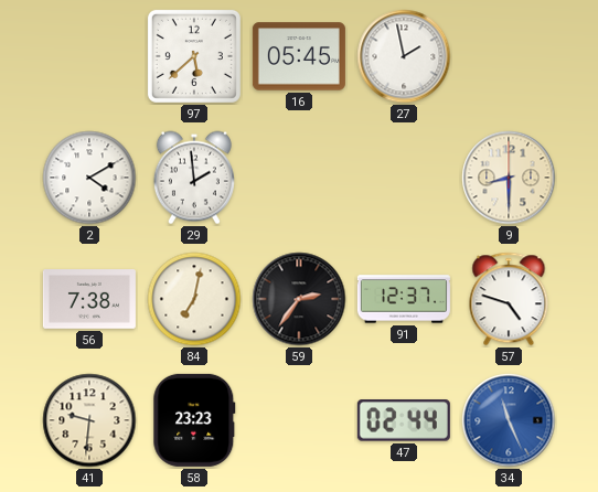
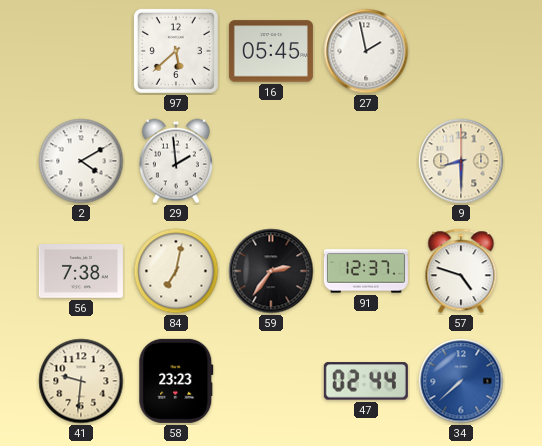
34: 11:26 -> 7:38
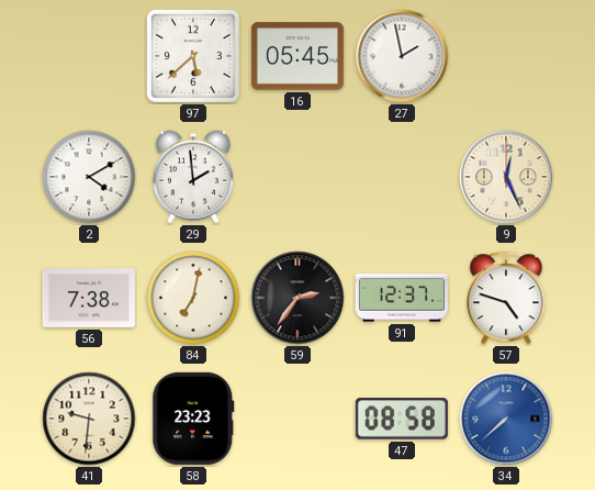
9: 8:30 -> 12:26
47: 02:44 -> 08:58
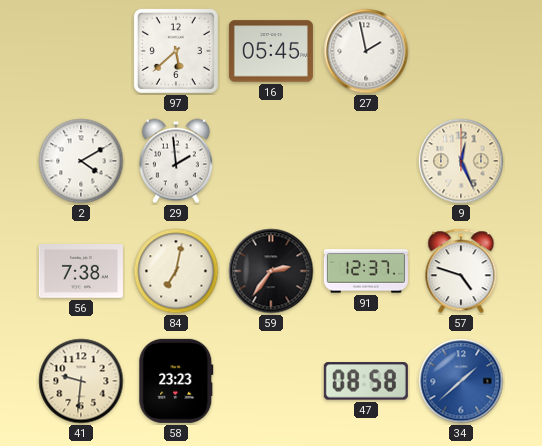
34: 7:38 -> 1:38
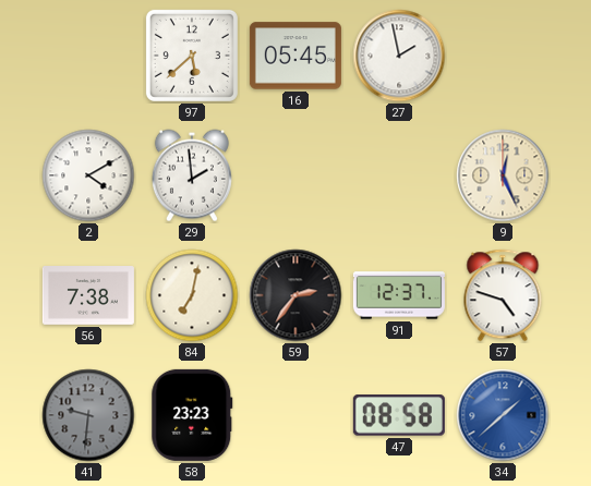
41 dial: cream -> grey
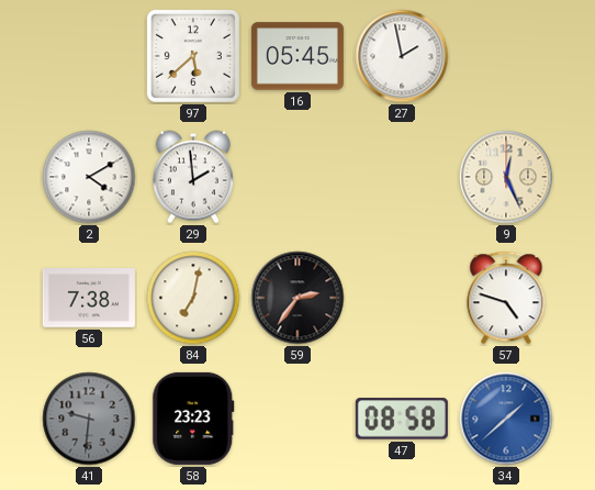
91: 12:37 -> none
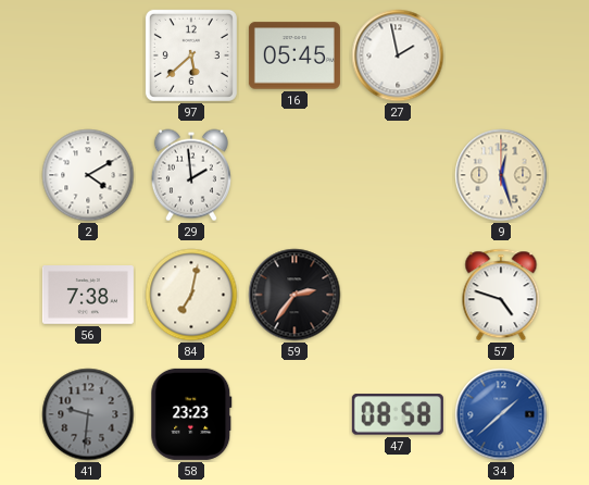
9: 12:26 -> 12:27
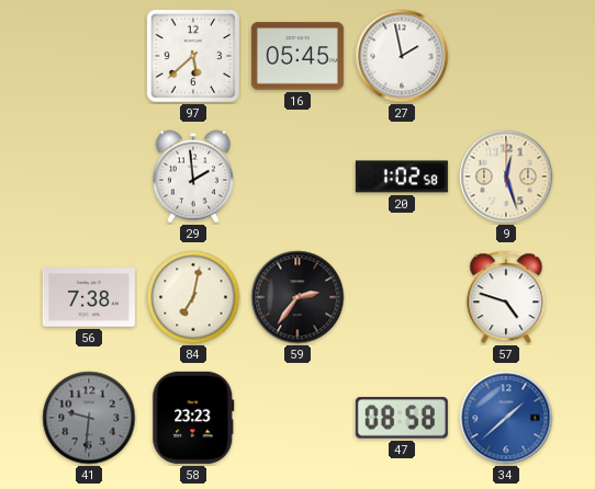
2: 4:10 -> none
20: none -> 1:02
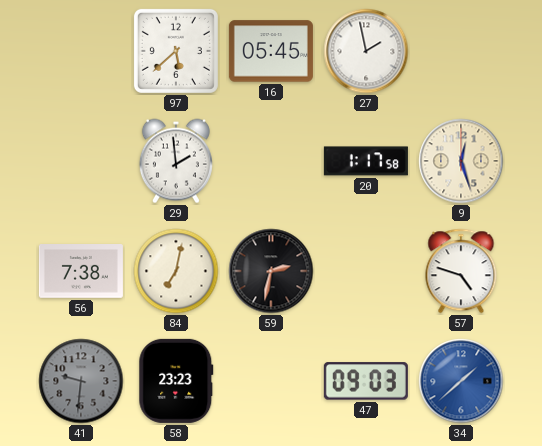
20: 1:02 -> 1:17
59: 2:36 -> 2:32
47: 08:58 -> 09:03
